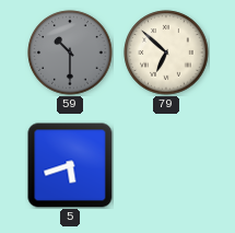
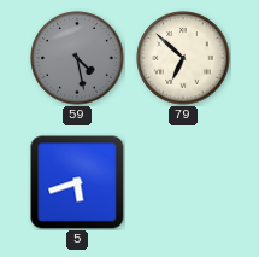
59: 10:30 -> 4:28
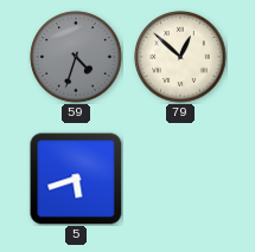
59: 4:28 -> 4:33
79: 6:52 -> 12:52
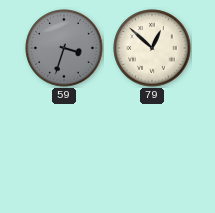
59: 4:33 -> 3:33
5: 5:42 -> none
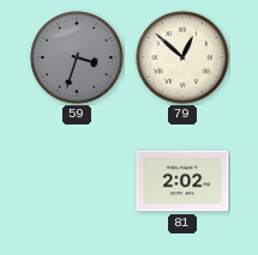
81: none -> 2:02
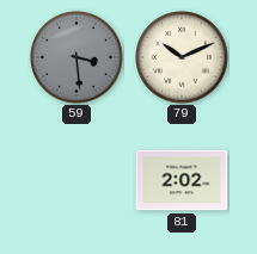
59: 3:33 -> 3:29
79: 12:52 -> 10:11
